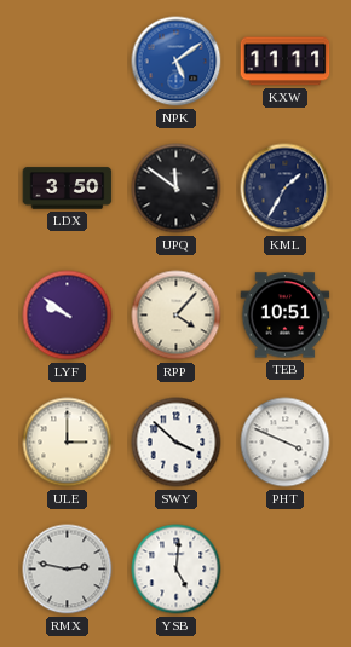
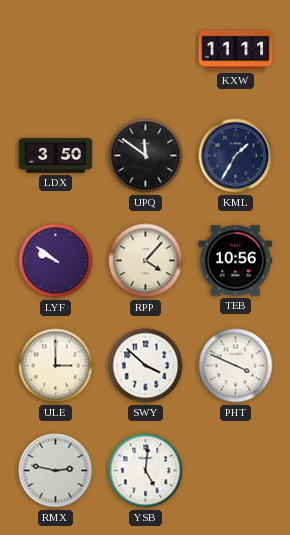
NPK: 5:09 -> none
TEB: 10:51 -> 10:56
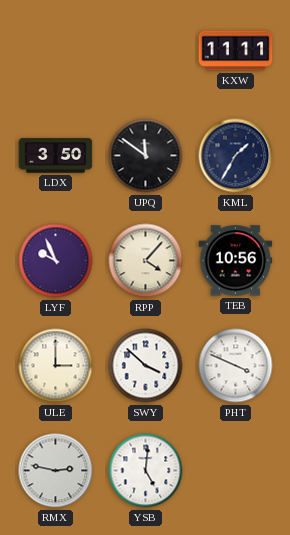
LYF: 9:51 -> 9:56
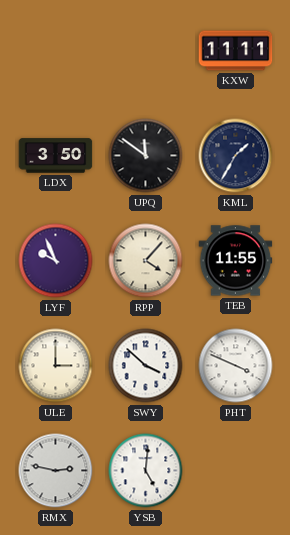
TEB: 10:56 -> 11:55
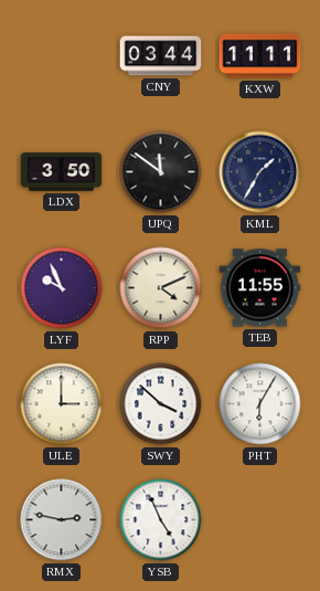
CNY: none -> 03:44
RPP: 4:07 -> 4:11
PHT: 3:49 -> 6:05
YSB: 5:01 -> 4:56
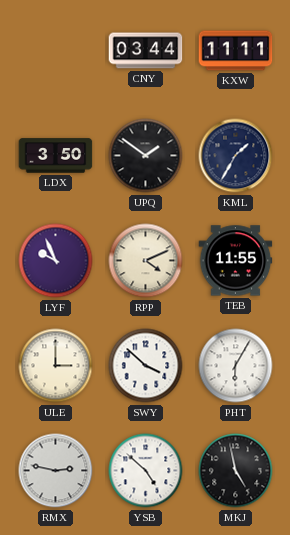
UPQ: 11:51 -> 1:51
YSB: 4:56 -> 4:52
MKJ: none -> 4:58
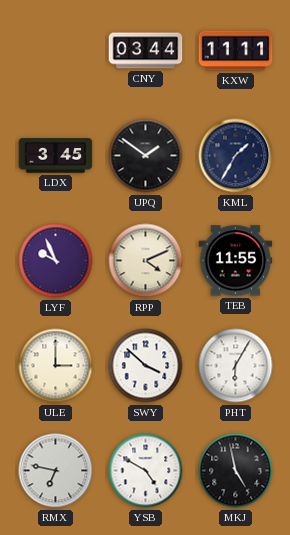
LDX: 3:50 -> 3:45
RMX: 2:47 -> 6:47
YSB: 4:52 -> 4:50
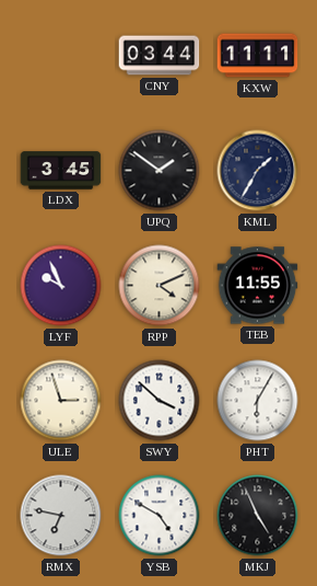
ULE: 3:00 -> 2:57
MKJ: 4:58 -> 4:56
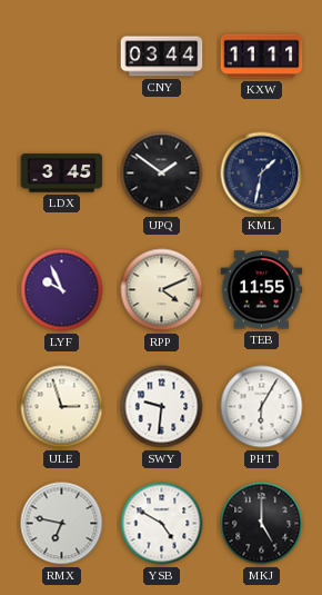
KML: 1:35 -> 1:32
SWY: 3:52 -> 9:31
MKJ: 4:56 -> 5:00
